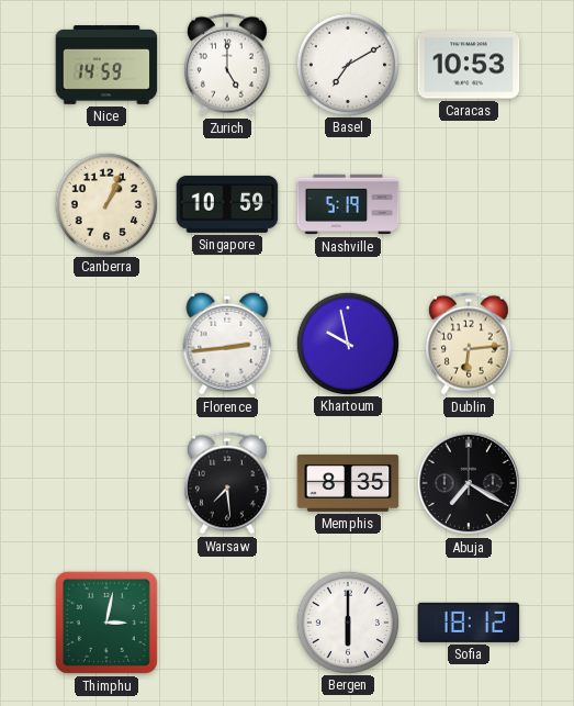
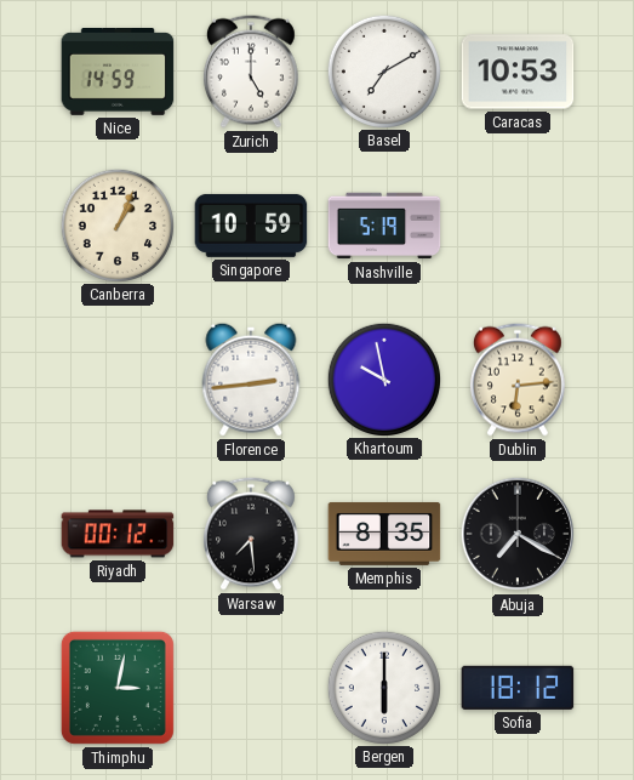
Riyadh: none -> 00:12
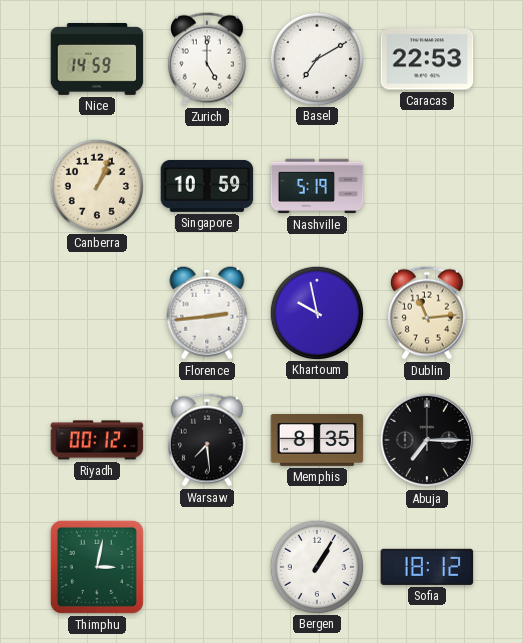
Caracas: 10:53 -> 22:53
Dublin: 6:14 -> 11:14
Abuja: 7:20 -> 7:15
Bergen: 6:00 -> 1:05
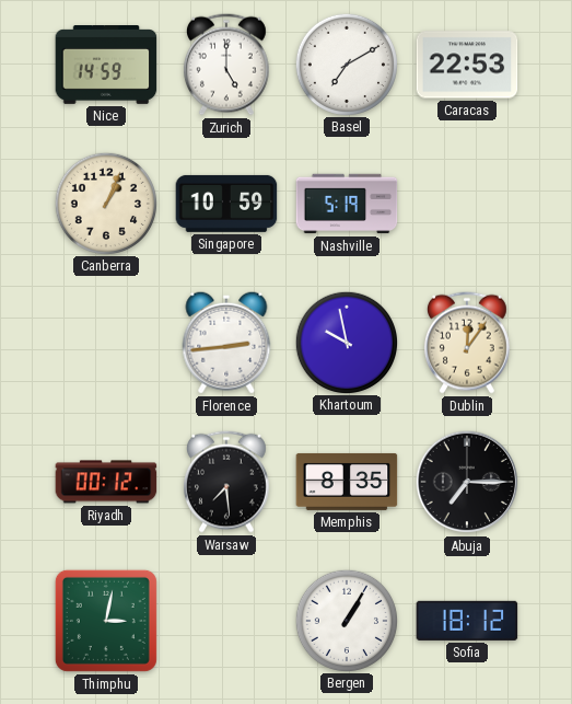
Dublin: 11:14 -> 12:06
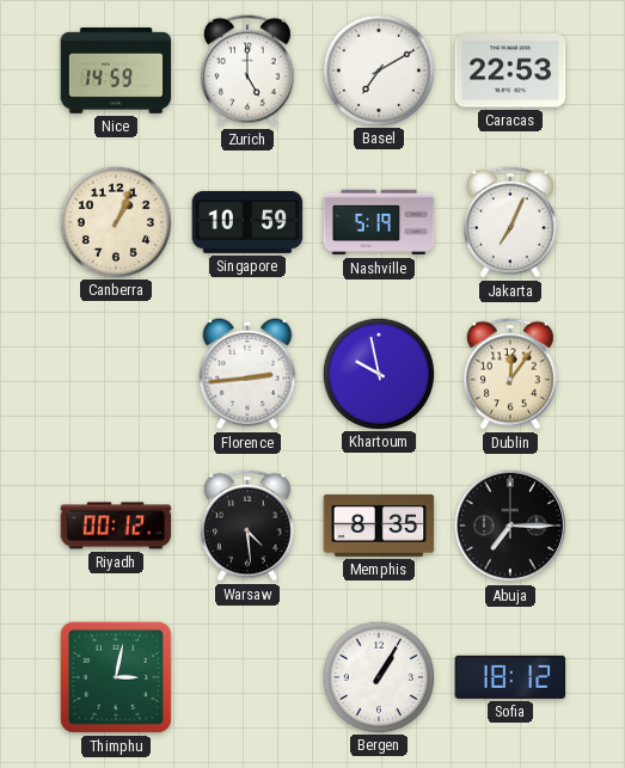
Jakarta: none -> 7:04
Warsaw: 7:29 -> 4:29
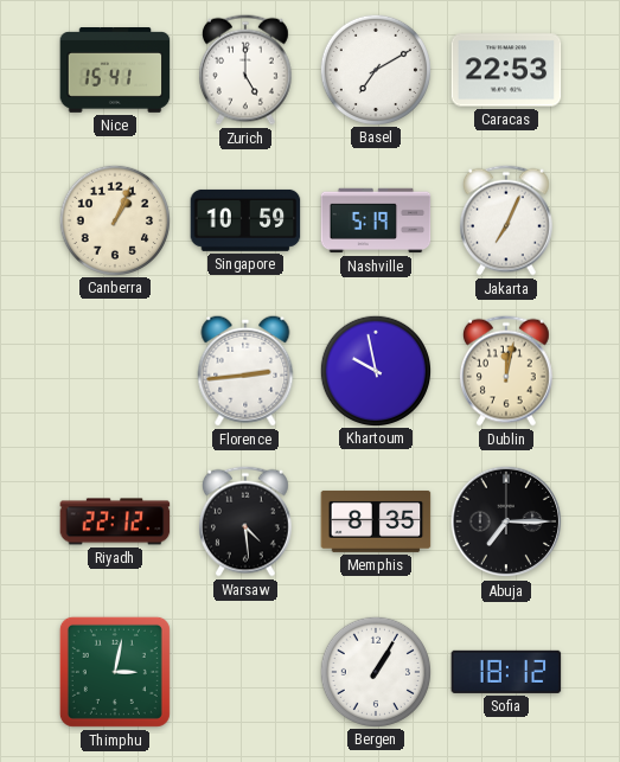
Nice: 14:59 -> 15:41
Dublin: 12:06 -> 12:02
Riyadh: 00:12 -> 22:12
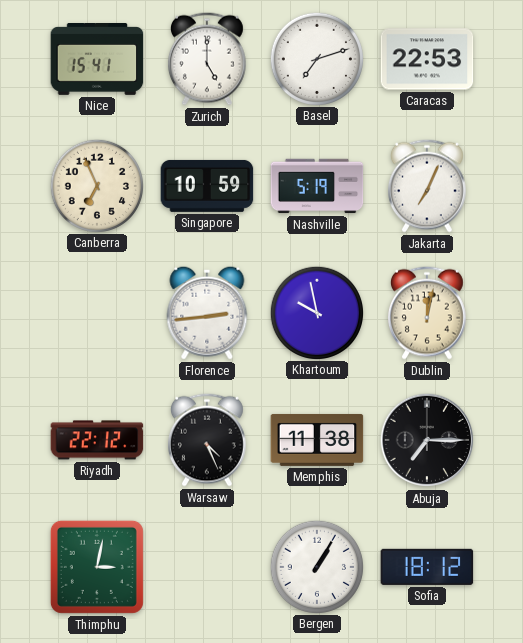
Basel: 7:10 -> 7:12
Canberra: 1:04 -> 6:56
Warsaw: 4:29 -> 4:26
Memphis: 8:35 -> 11:38
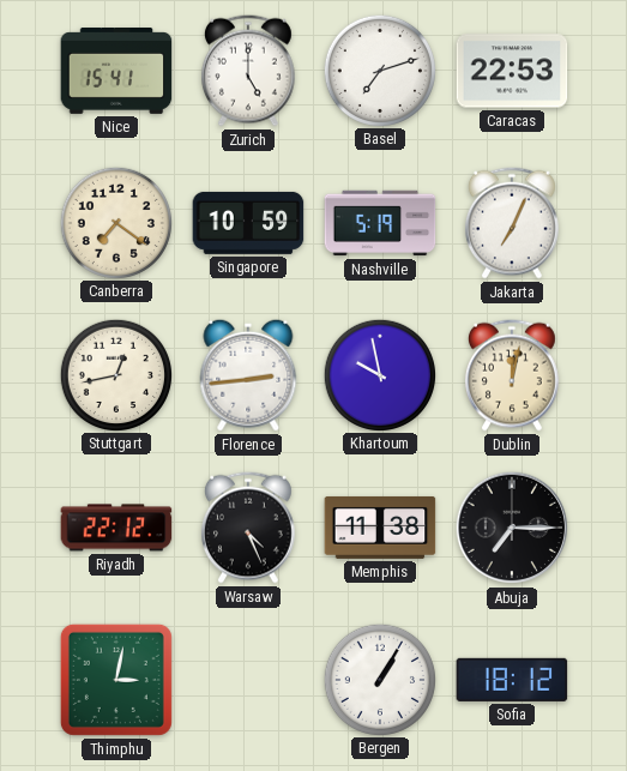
Canberra: 6:56 -> 7:21
Stuttgart: none -> 12:43
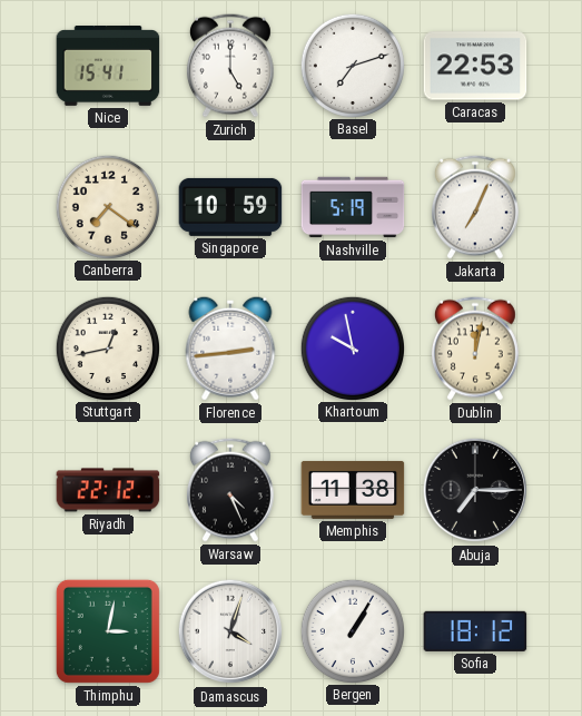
Damascus: none -> 4:03
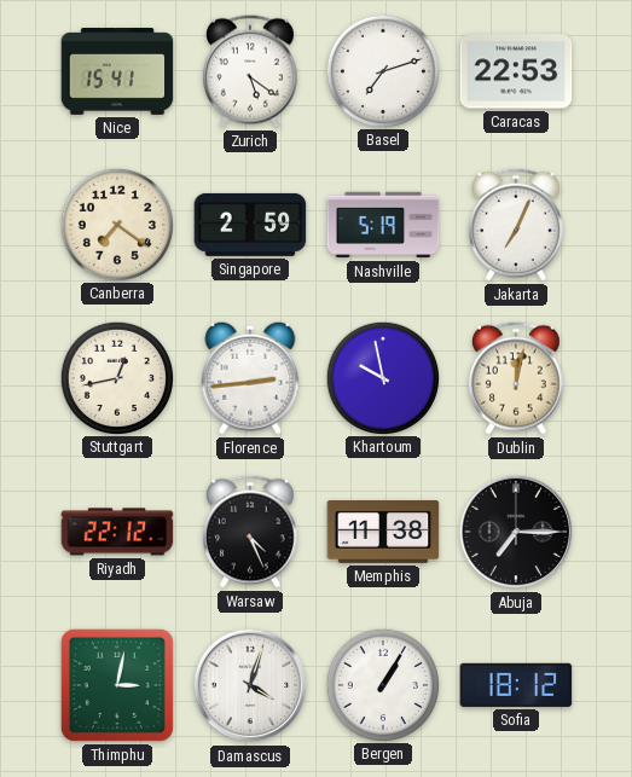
Zurich: 5:00 -> 5:21
Singapore: 10:59 -> 2:59
